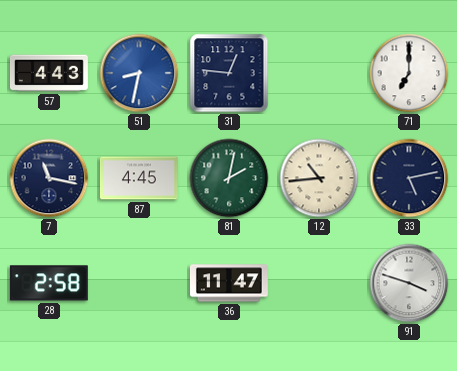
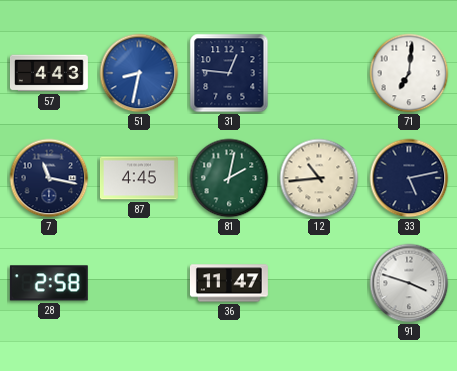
71: 7:00 -> 7:01
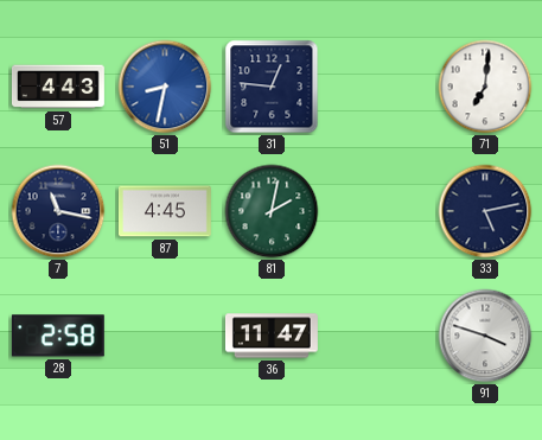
12: 10:44 -> none
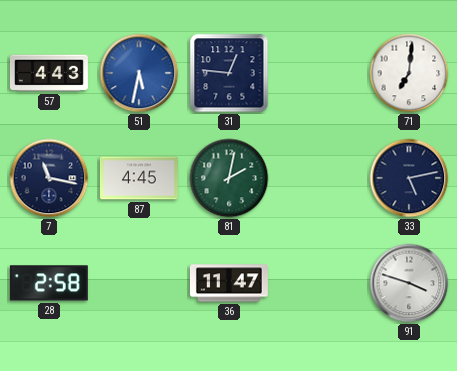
51: 8:32 -> 5:32
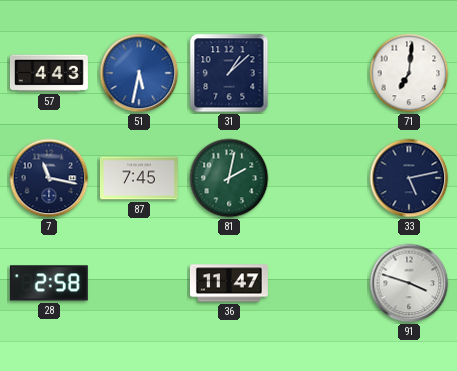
31: 12:46 -> 1:08
87: 4:45 -> 7:45
